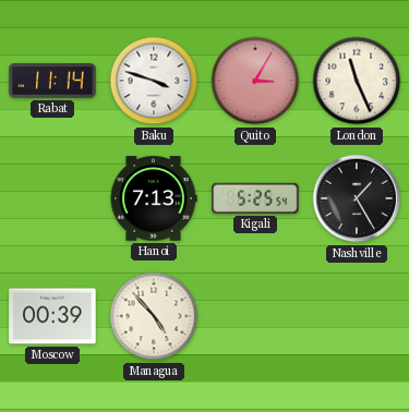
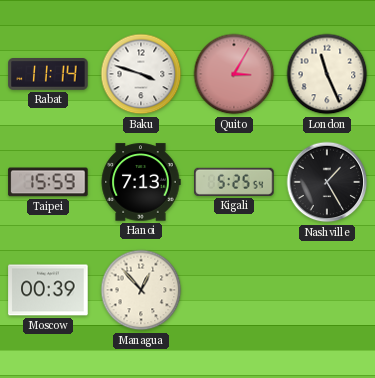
Taipei: none -> 15:59
Managua: 4:53 -> 12:53
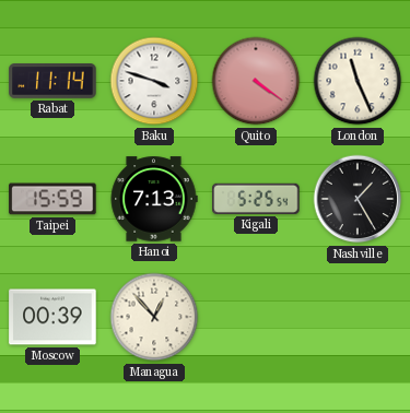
Quito: 3:05 -> 4:21
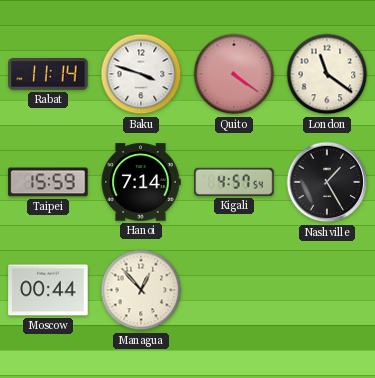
London: 11:26 -> 11:21
Hanoi: 7:13 -> 7:14
Kigali: 5:25 -> 4:57
Moscow: 00:39 -> 00:44
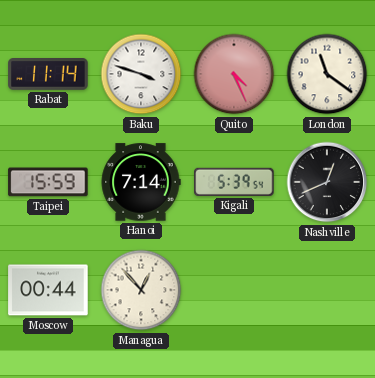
Quito: 4:21 -> 4:26
Kigali: 4:57 -> 5:39
Nashville: 1:25 -> 12:41
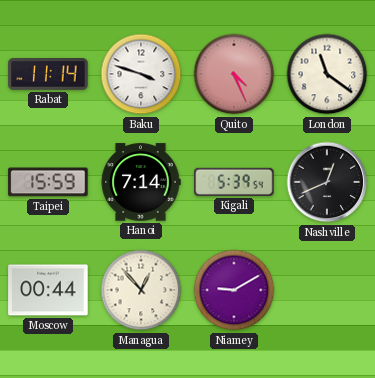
Niamey: none -> 9:10
